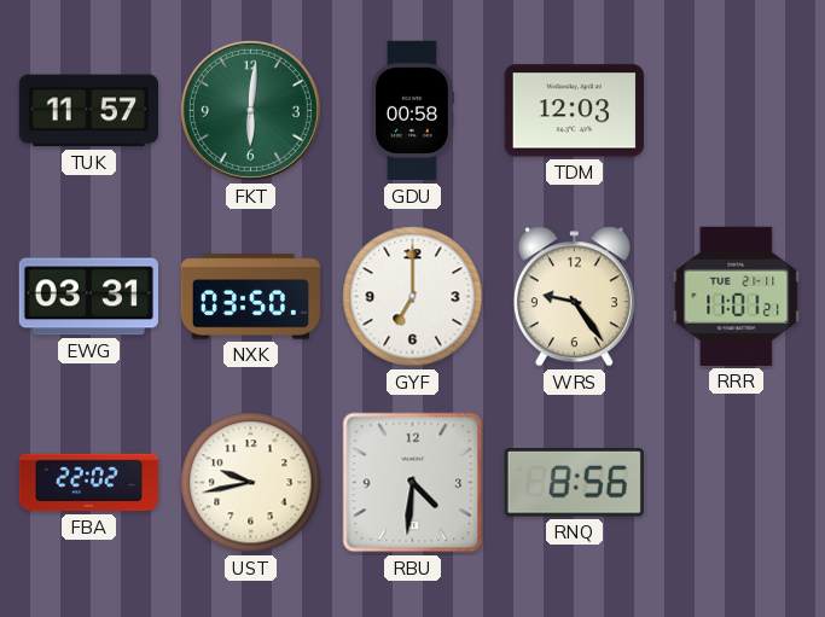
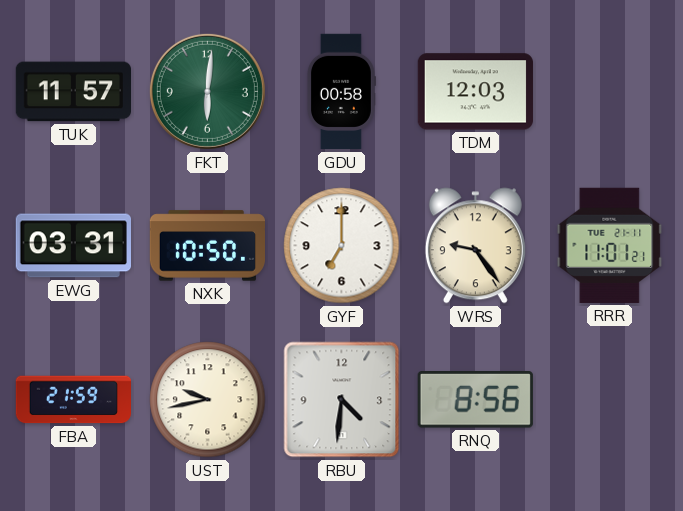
NXK: 03:50 -> 10:50
FBA: 22:02 -> 21:59
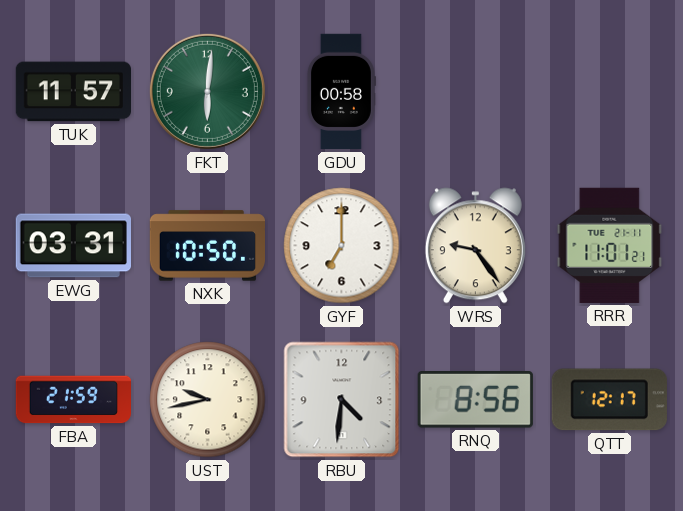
TDM: 12:03 -> none
QTT: none -> 12:17
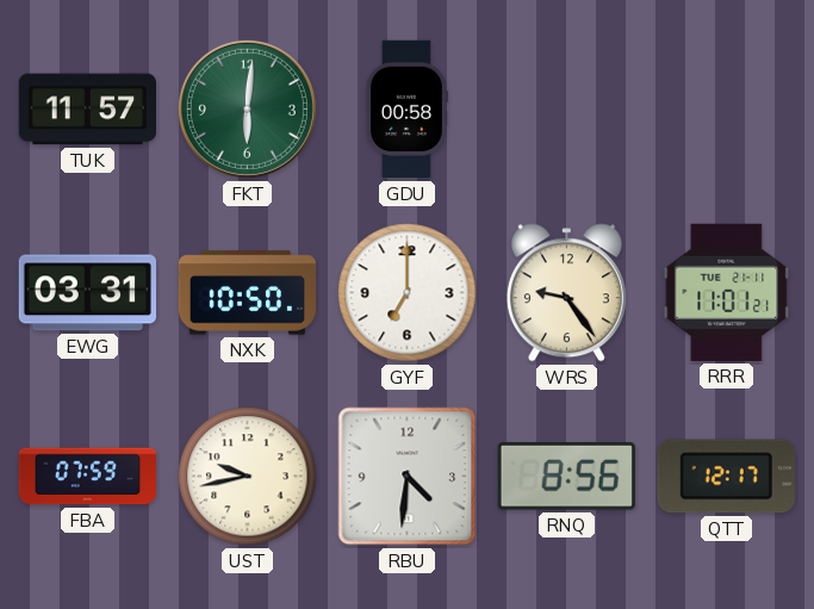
FBA: 21:59 -> 07:59
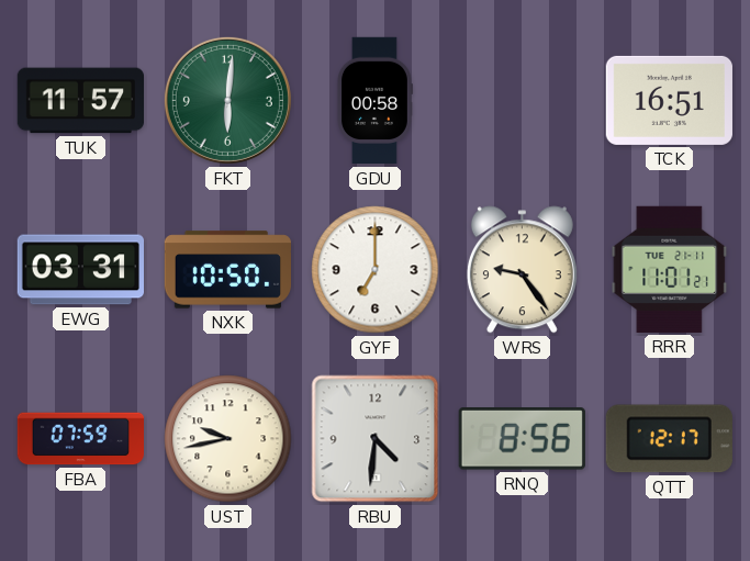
TCK: none -> 16:51
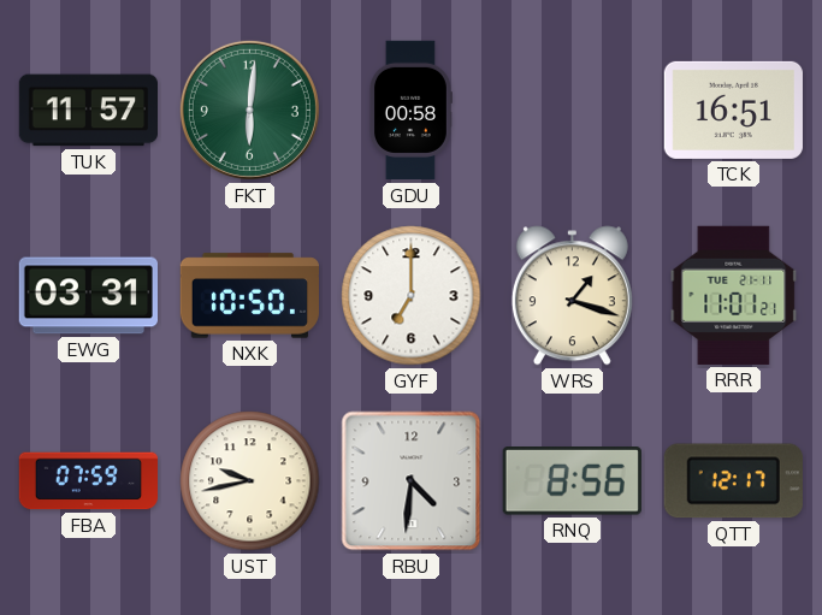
WRS: 9:24 -> 1:18
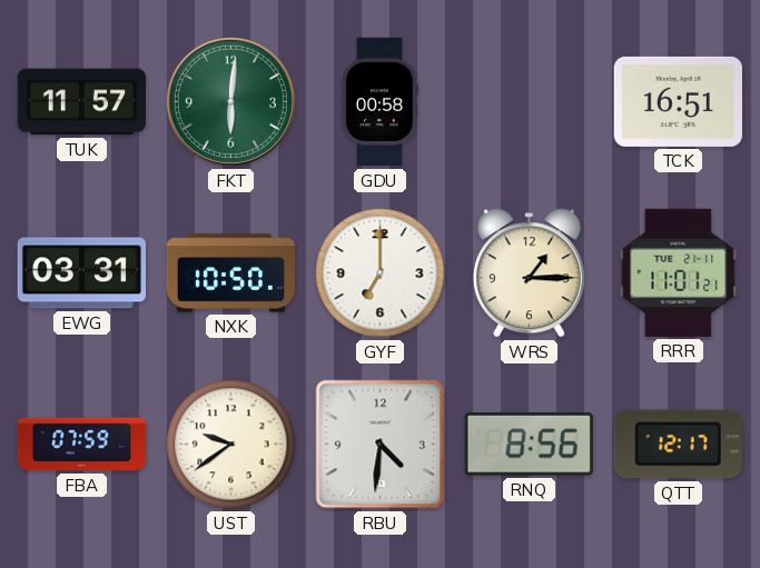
WRS: 1:18 -> 1:15
UST: 9:43 -> 9:39
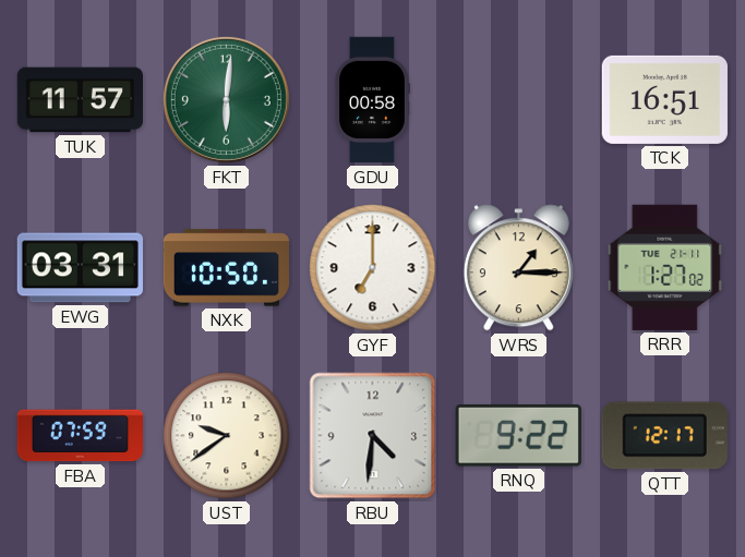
RRR: 11:01 -> 1:27
RNQ: 8:56 -> 9:22
